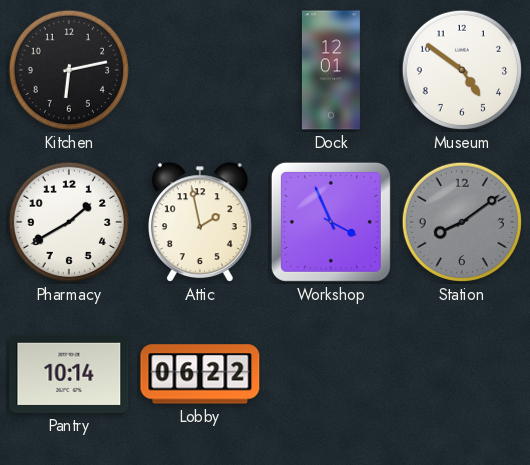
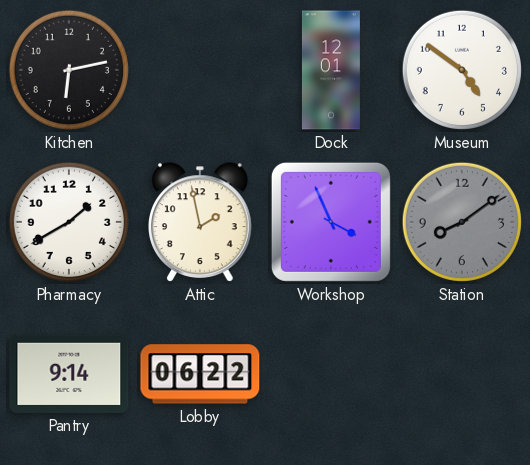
Pantry: 10:14 -> 9:14
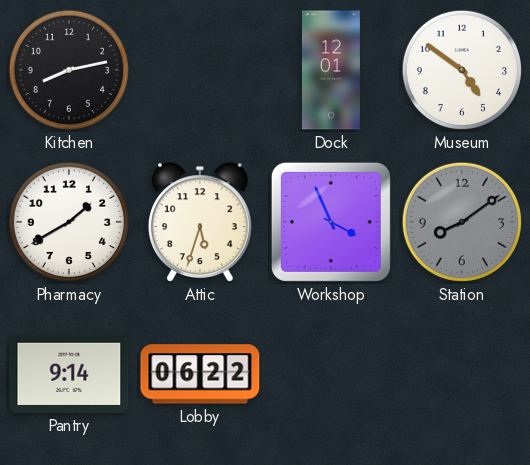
Kitchen: 6:13 -> 8:13
Attic: 1:58 -> 5:33
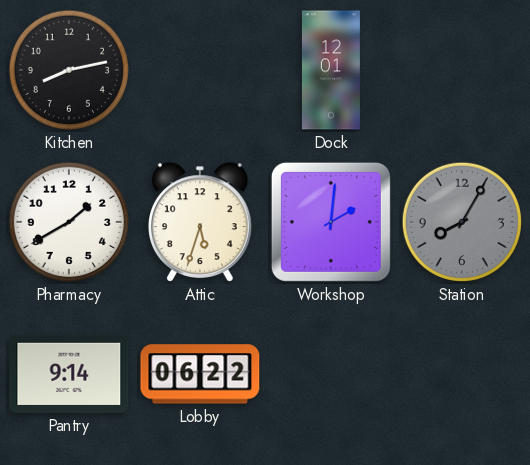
Museum: 4:51 -> none
Workshop: 3:56 -> 2:01
Station: 8:09 -> 8:05
